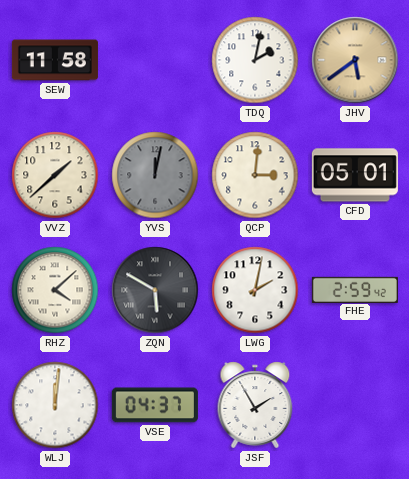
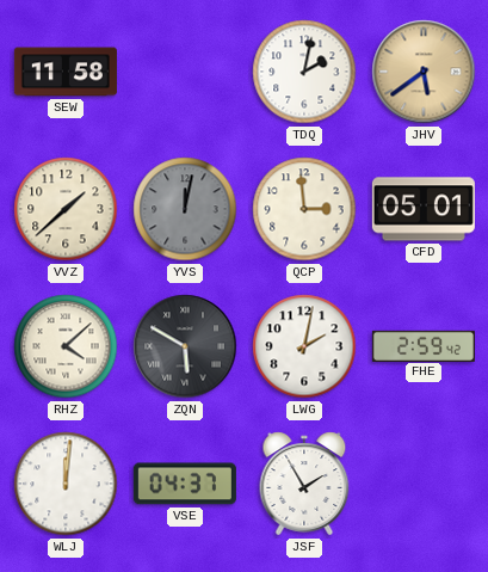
QCP: 3:01 -> 2:59
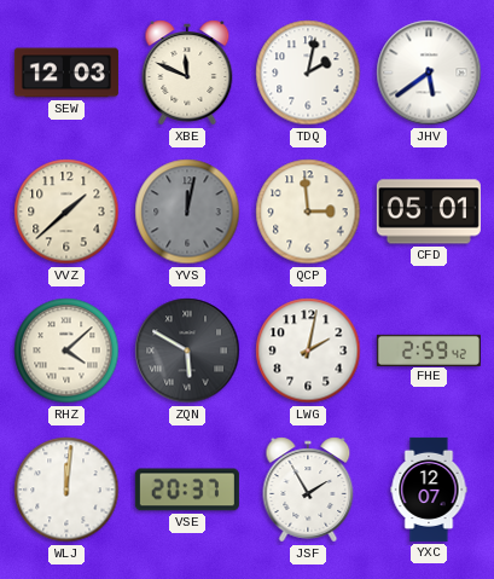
SEW: 11:58 -> 12:03
XBE: none -> 11:49
JHV dial: champagne -> white
VSE: 04:37 -> 20:37
YXC: none -> 12:07
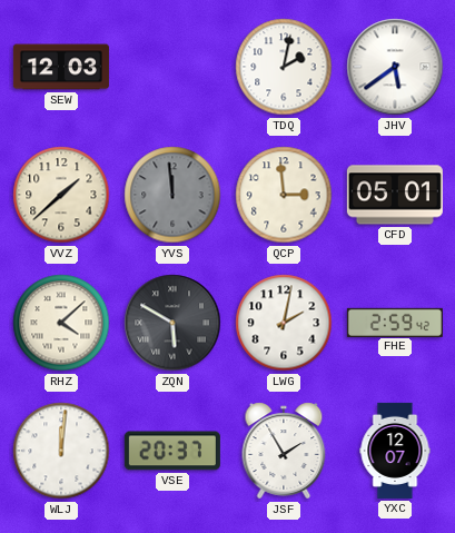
XBE: 11:49 -> none
YVS: 12:02 -> 11:59
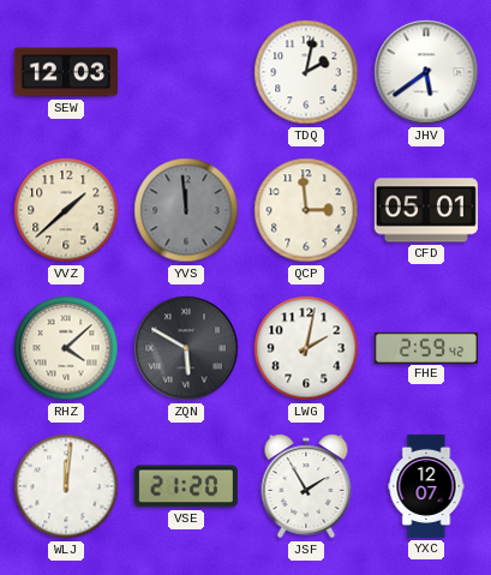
VSE: 20:37 -> 21:20
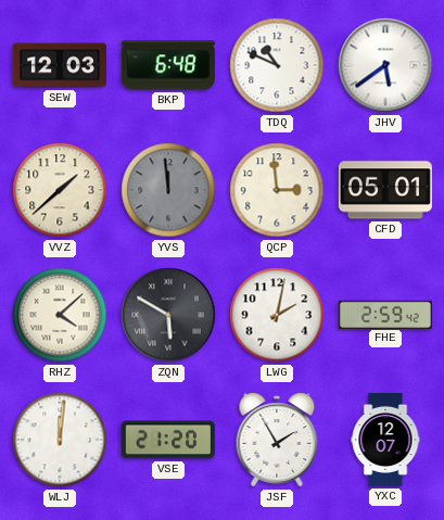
BKP: none -> 6:48
TDQ: 2:02 -> 10:49
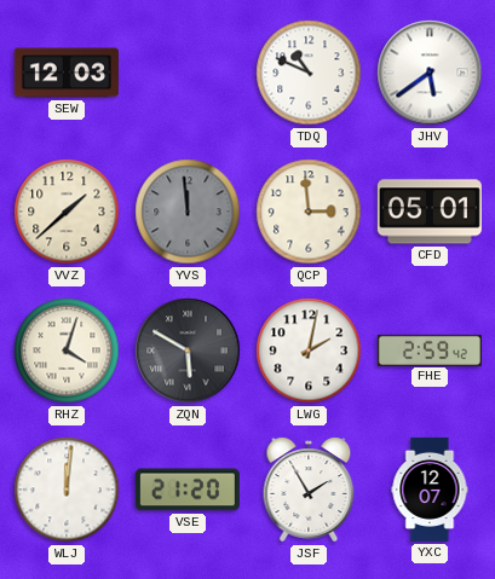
BKP: 6:48 -> none
RHZ: 4:08 -> 4:03
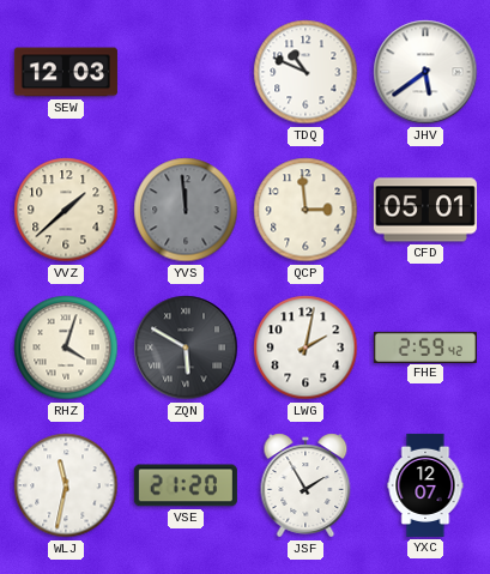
WLJ: 12:01 -> 11:32
